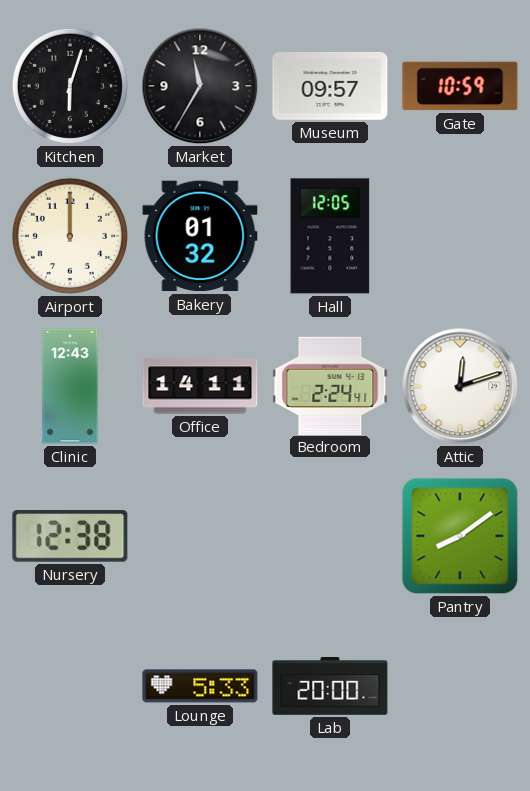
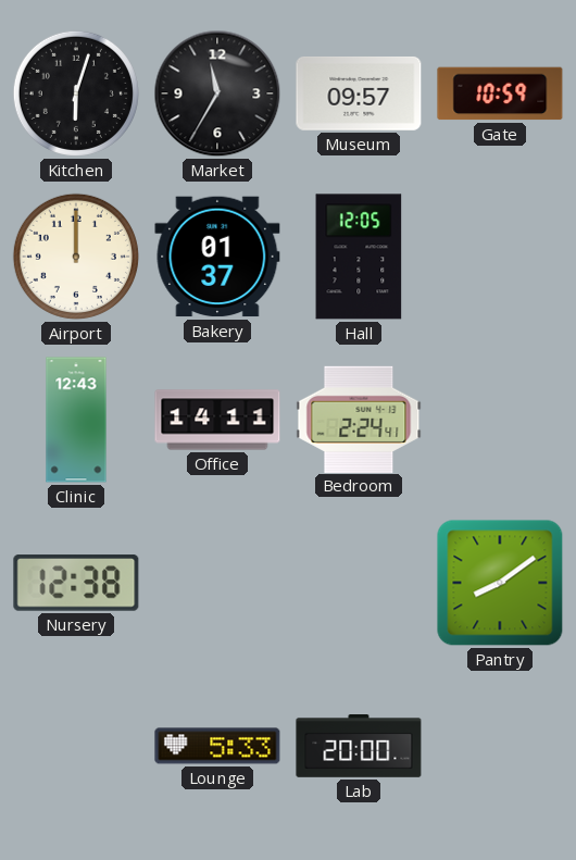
Bakery: 01:32 -> 01:37
Attic: 12:12 -> none
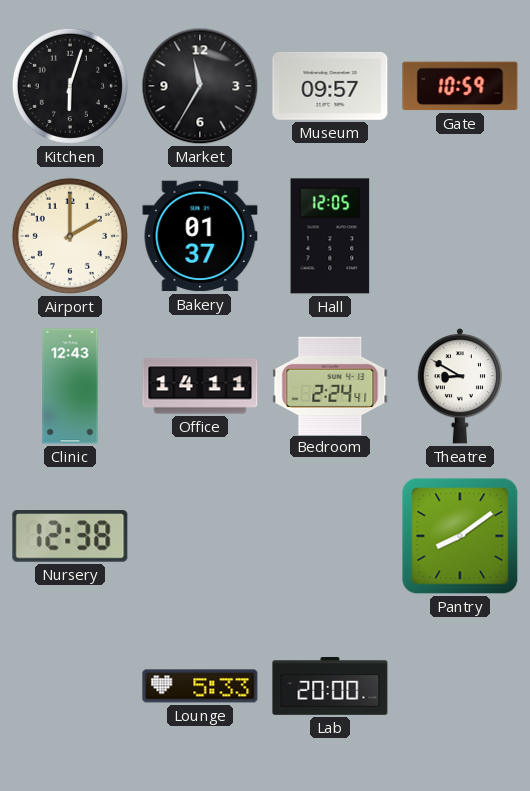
Airport: 12:00 -> 2:00
Theatre: none -> 8:50
